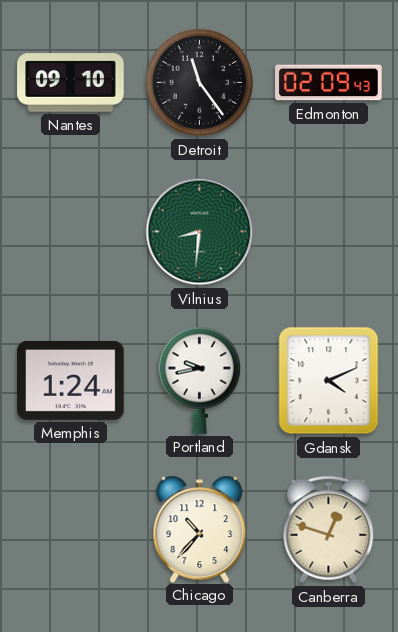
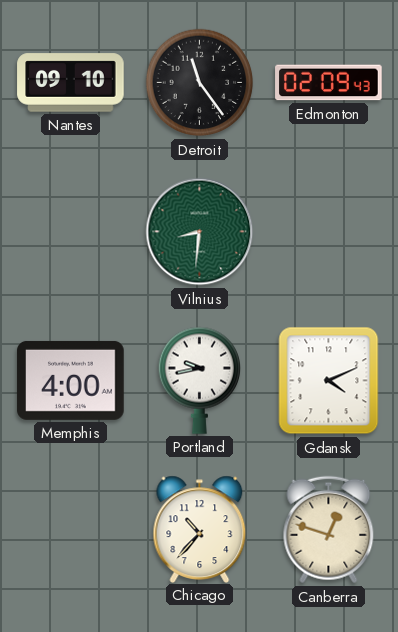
Memphis: 1:24 -> 4:00
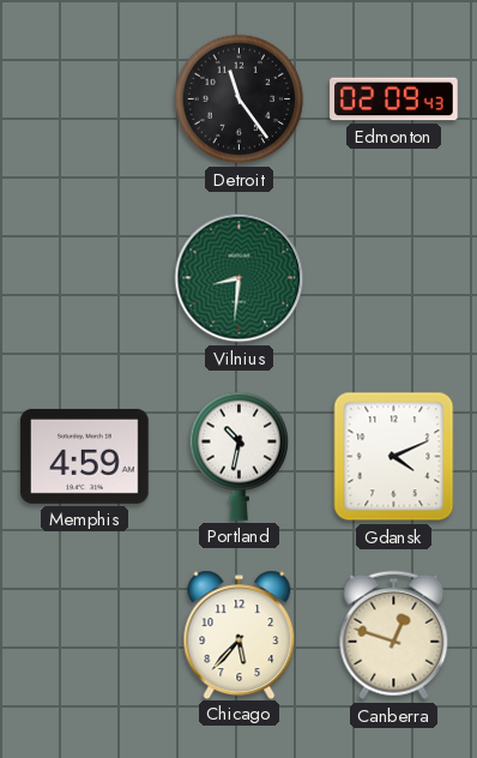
Nantes: 09:10 -> none
Memphis: 4:00 -> 4:59
Portland: 9:43 -> 10:32
Chicago: 10:37 -> 5:37
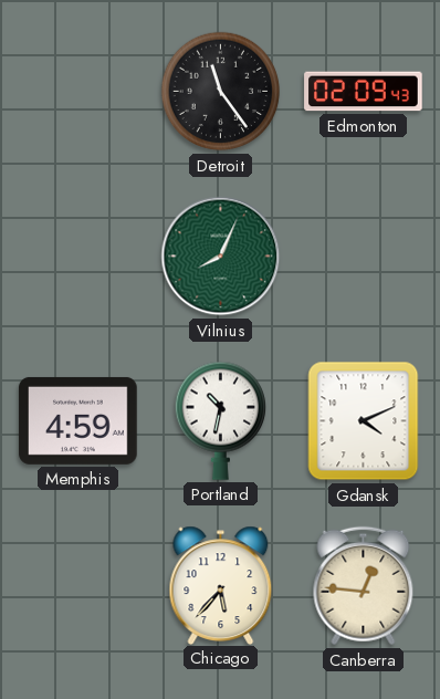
Vilnius: 8:31 -> 8:04
Canberra: 12:48 -> 12:46
